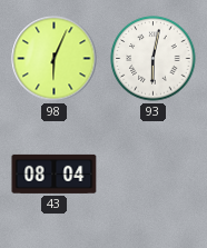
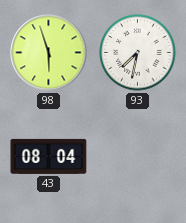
98: 6:04 -> 5:57
93: 6:02 -> 7:32
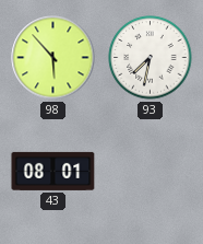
98: 5:57 -> 5:53
43: 08:04 -> 08:01
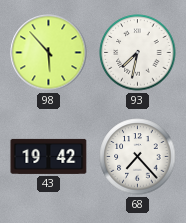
43: 08:01 -> 19:42
68: none -> 7:23
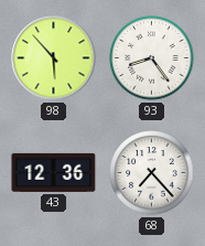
93: 7:32 -> 8:24
43: 19:42 -> 12:36
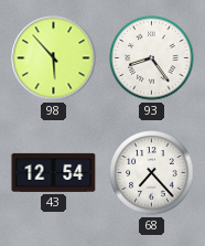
43: 12:36 -> 12:54
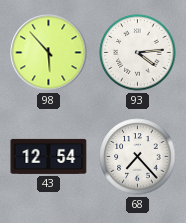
93: 8:24 -> 4:14
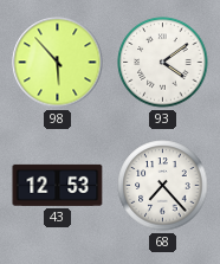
93: 4:14 -> 4:09
43: 12:54 -> 12:53
